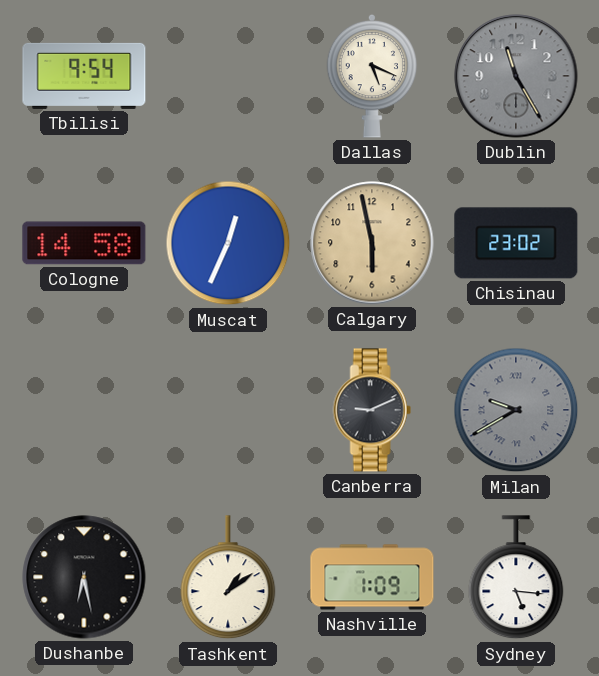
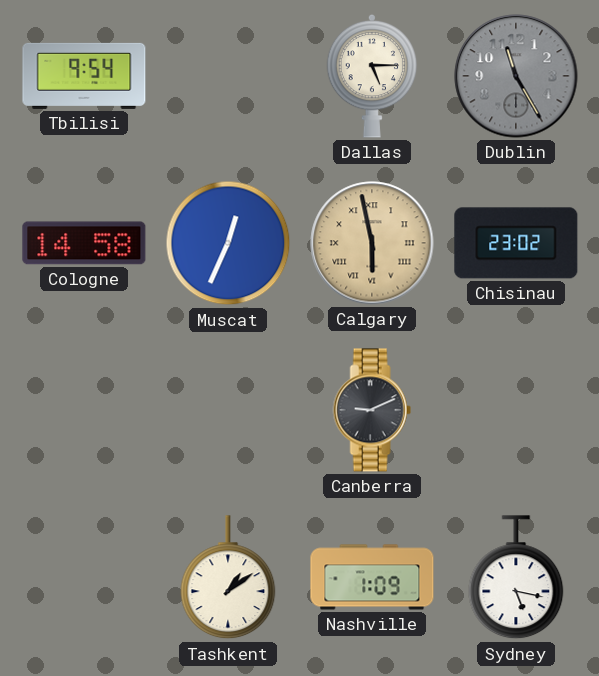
Dallas: 5:19 -> 5:15
Calgary numerals: Arabic -> Roman
Milan: 9:40 -> none
Dushanbe: 6:28 -> none
Sydney: 5:16 -> 5:17
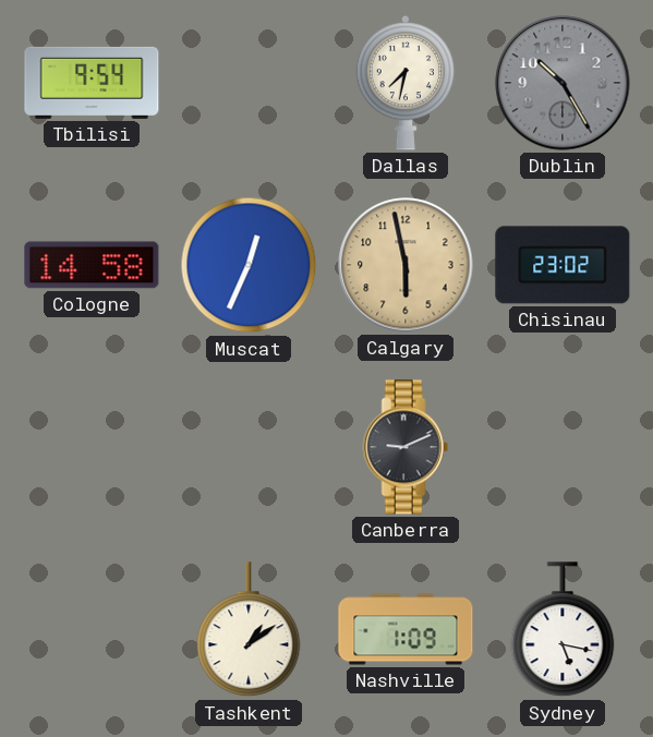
Dallas: 5:15 -> 7:32
Dublin: 11:25 -> 10:25
Calgary numerals: Roman -> Arabic
